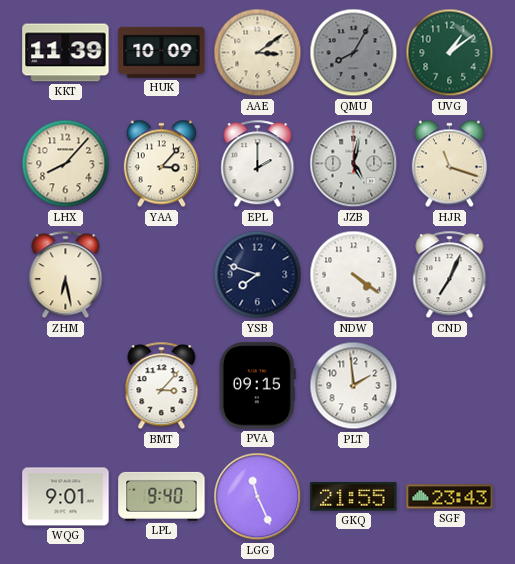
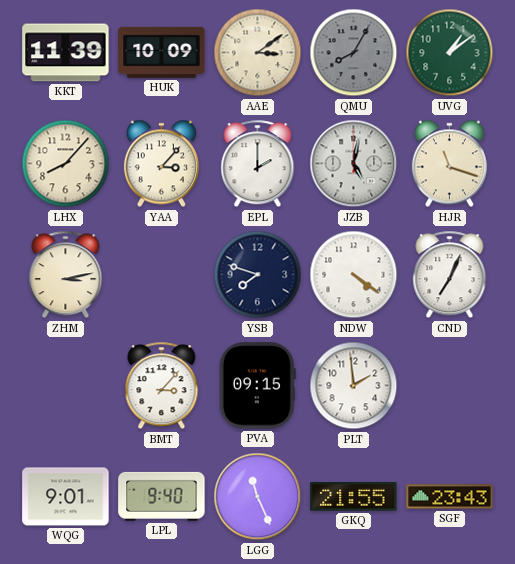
ZHM: 6:28 -> 3:13
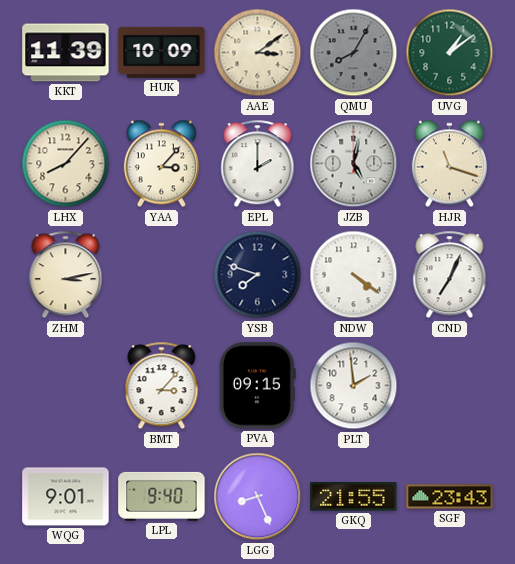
LGG: 11:26 -> 8:26
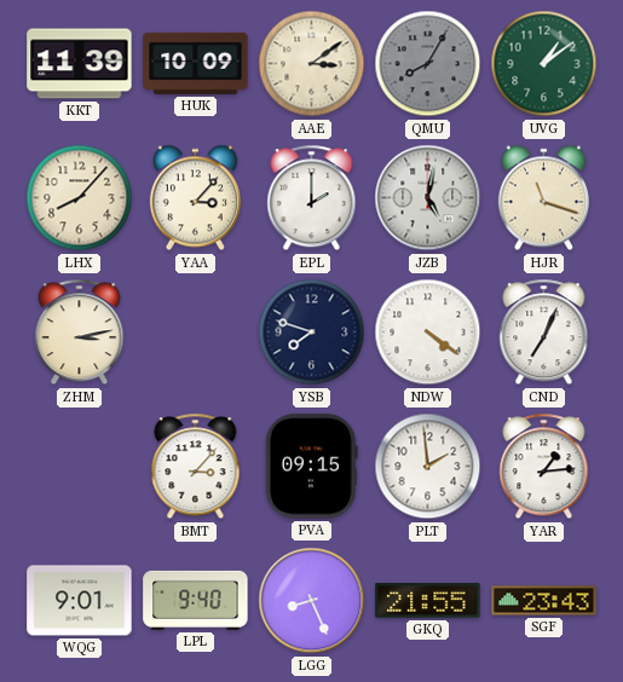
YAR: none -> 1:14
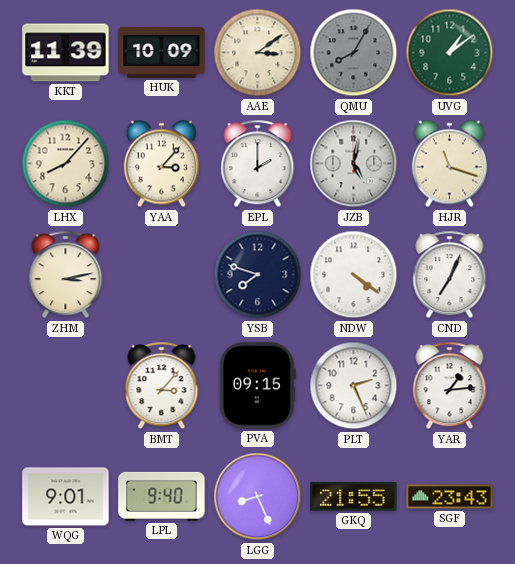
PLT: 1:59 -> 2:26
